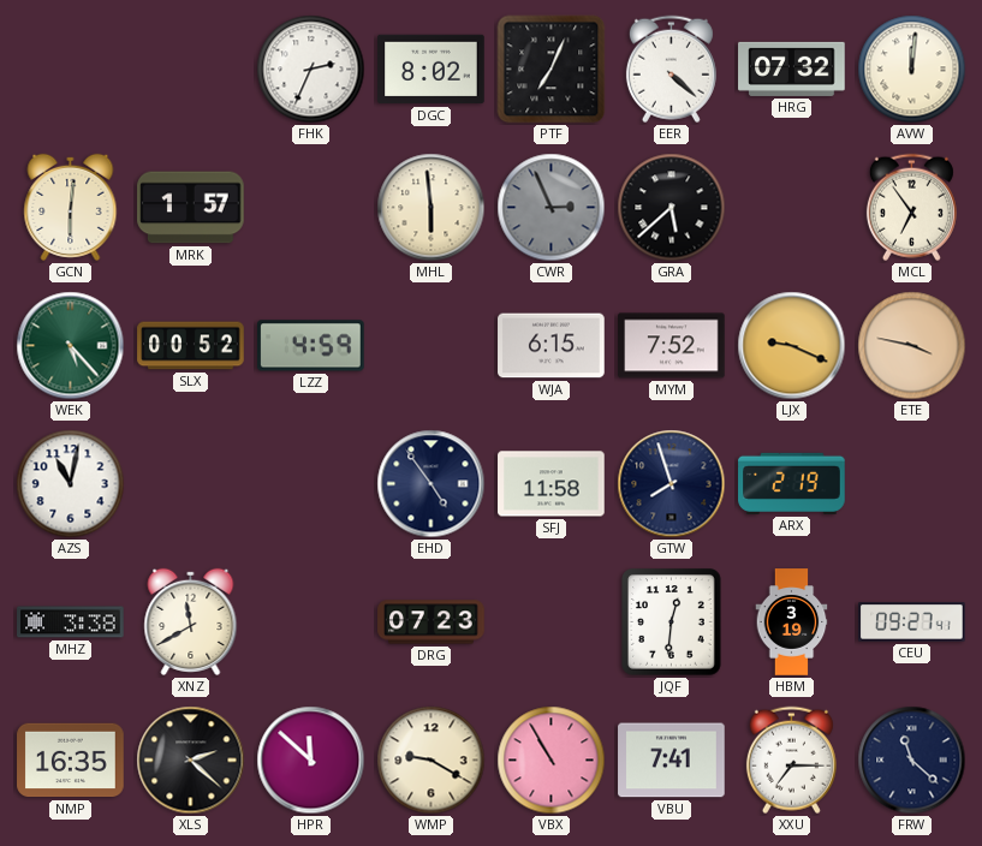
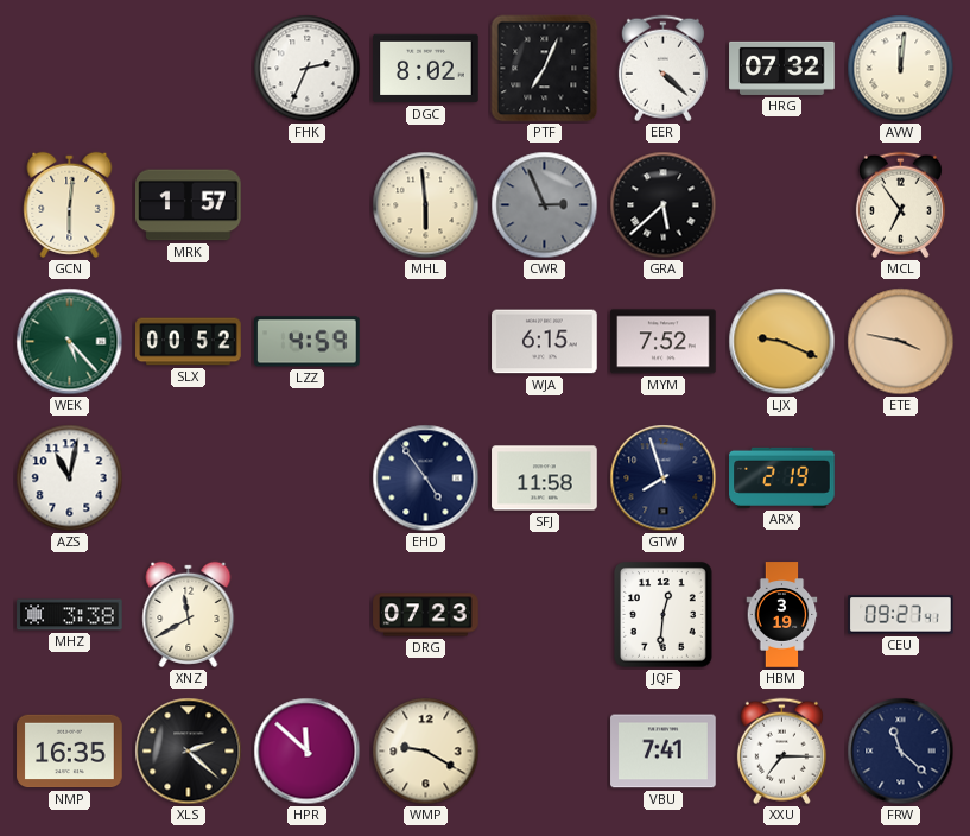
VBX: 10:55 -> none
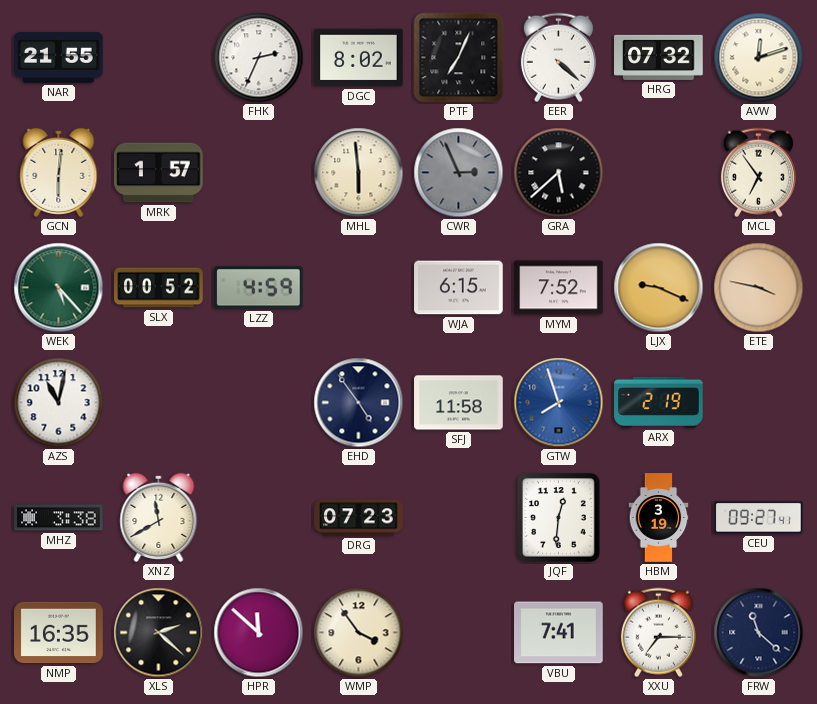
NAR: none -> 21:55
AVW: 12:01 -> 12:12
GTW dial: navy -> blue
WMP: 9:20 -> 3:54
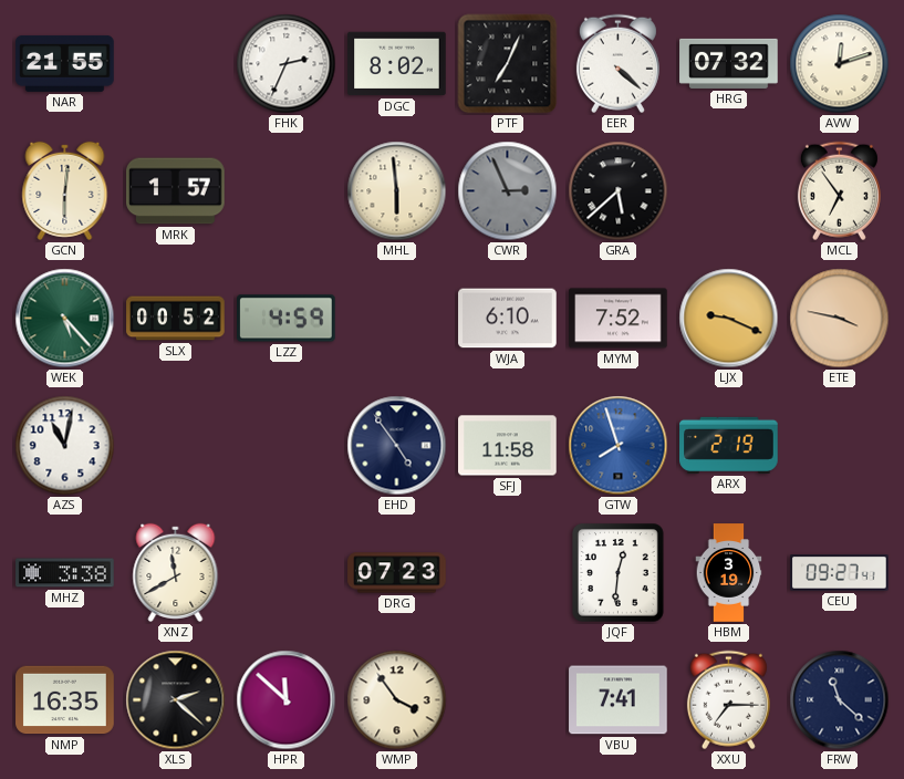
WJA: 6:15 -> 6:10
